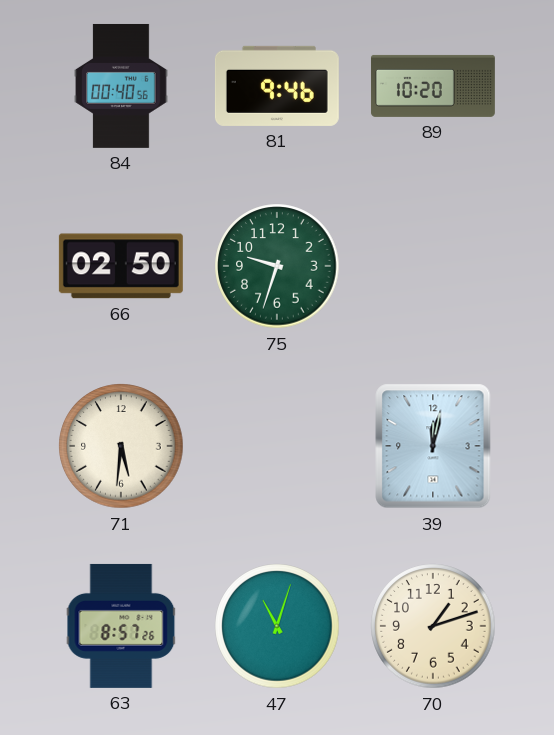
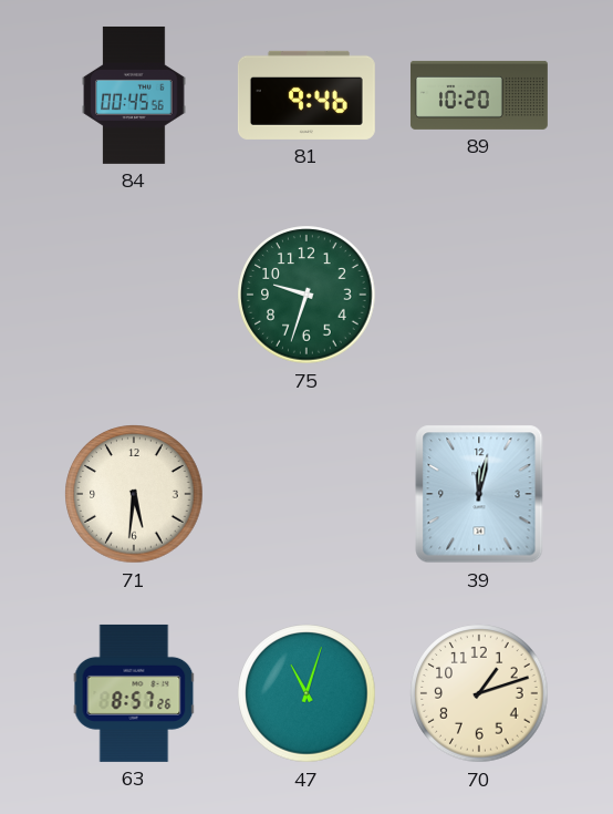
84: 00:40 -> 00:45
66: 02:50 -> none
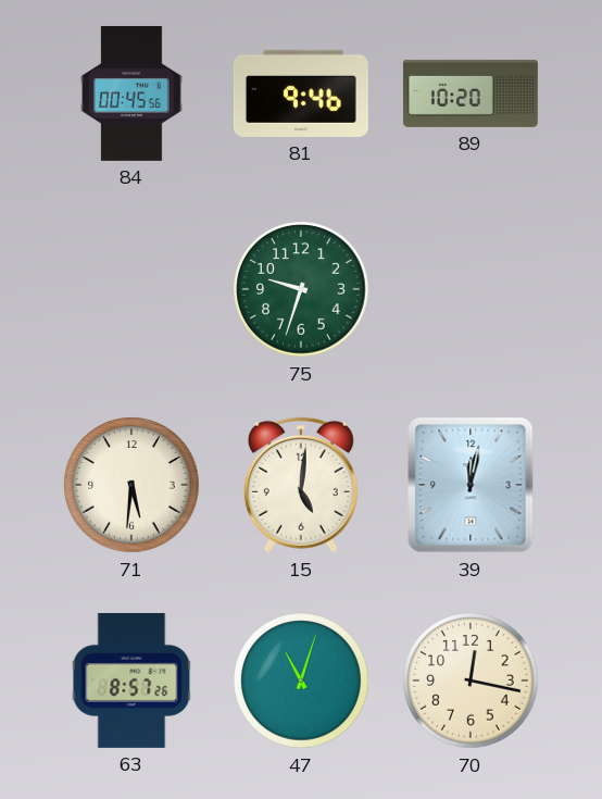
15: none -> 5:01
70: 1:12 -> 12:17
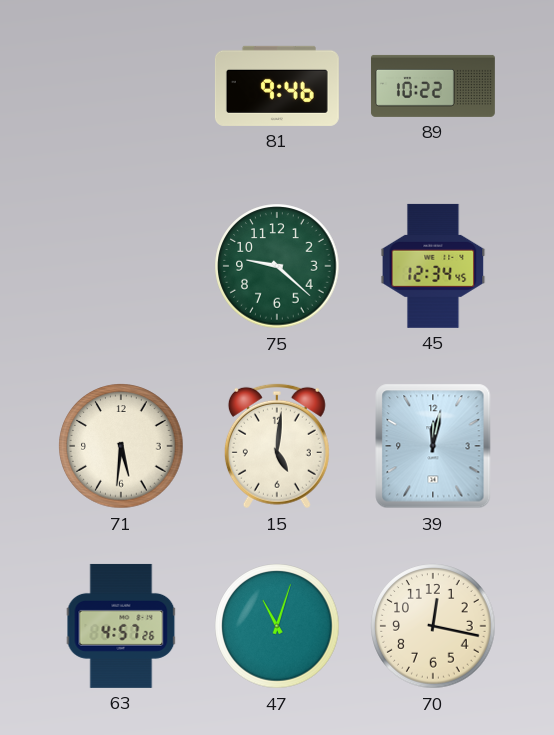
84: 00:45 -> none
89: 10:20 -> 10:22
75: 9:33 -> 9:22
45: none -> 12:34
63: 8:57 -> 4:57
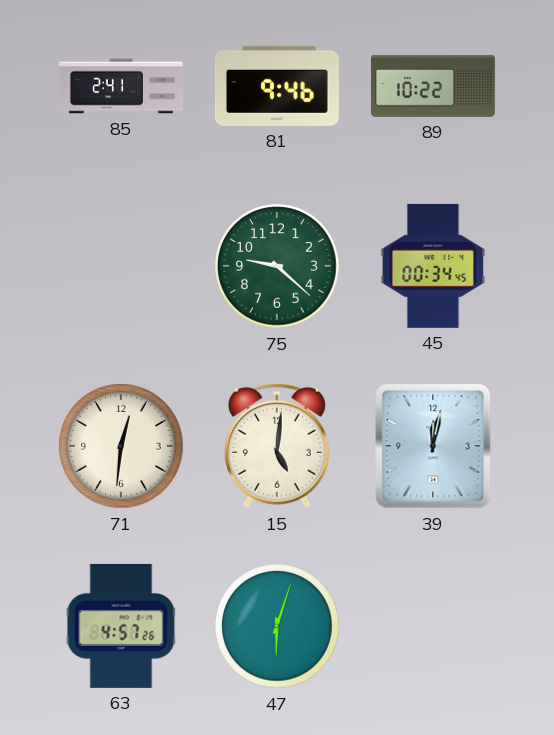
85: none -> 2:41
45: 12:34 -> 00:34
71: 5:31 -> 12:31
47: 11:03 -> 6:03
70: 12:17 -> none
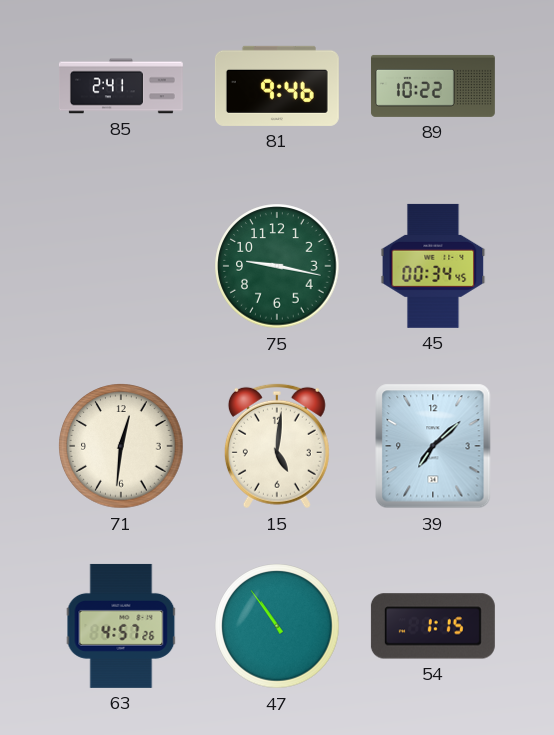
75: 9:22 -> 9:17
39: 12:02 -> 7:08
47: 6:03 -> 10:54
54: none -> 1:15
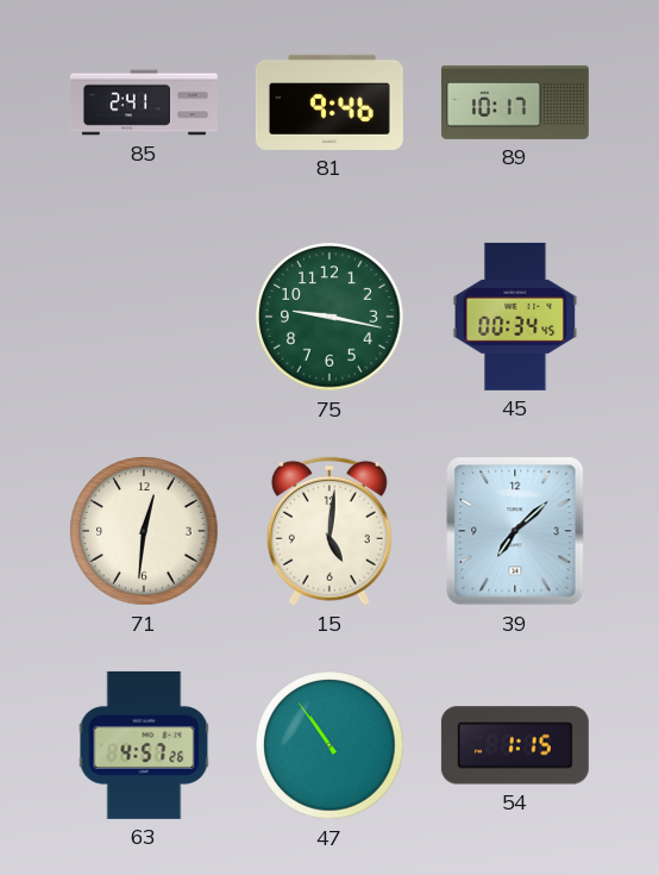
89: 10:22 -> 10:17
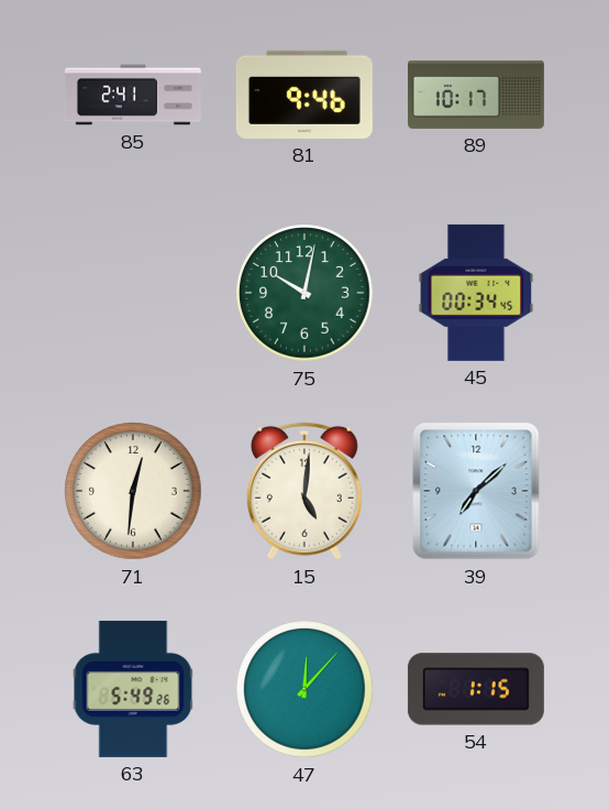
75: 9:17 -> 10:02
63: 4:57 -> 5:49
47: 10:54 -> 12:07
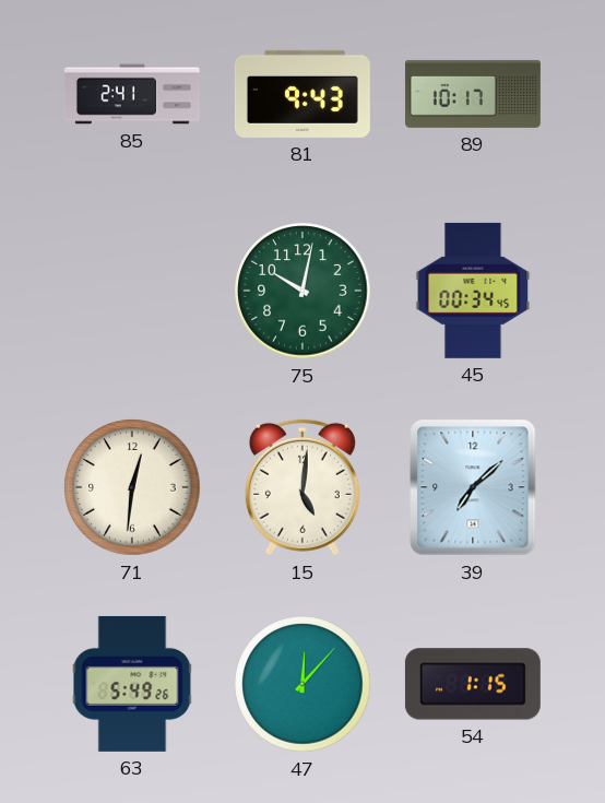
81: 9:46 -> 9:43
